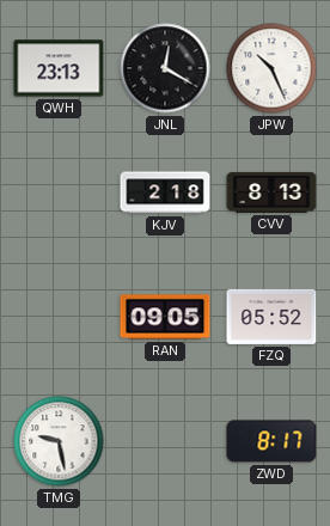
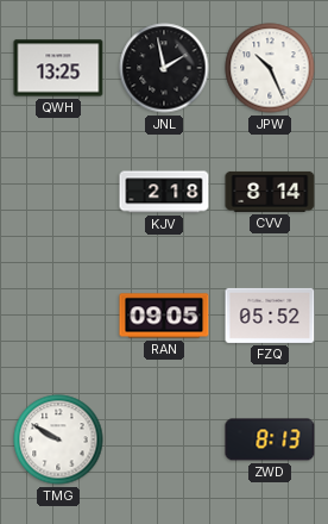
QWH: 23:13 -> 13:25
JNL: 12:20 -> 1:58
CVV: 8:13 -> 8:14
TMG: 9:28 -> 9:50
ZWD: 8:17 -> 8:13
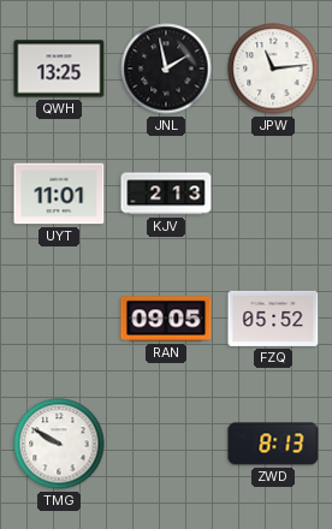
JPW: 10:26 -> 11:14
UYT: none -> 11:01
KJV: 2:18 -> 2:13
CVV: 8:14 -> none
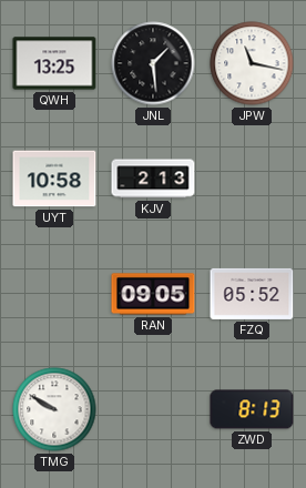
JNL: 1:58 -> 1:29
JPW: 11:14 -> 11:17
UYT: 11:01 -> 10:58
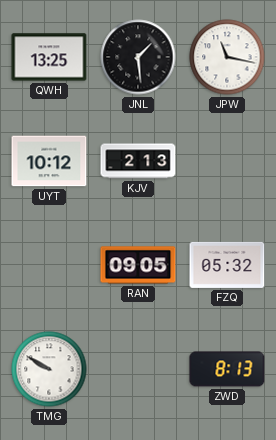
UYT: 10:58 -> 10:12
FZQ: 05:52 -> 05:32
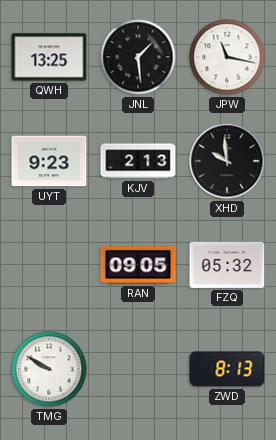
UYT: 10:12 -> 9:23
XHD: none -> 9:59
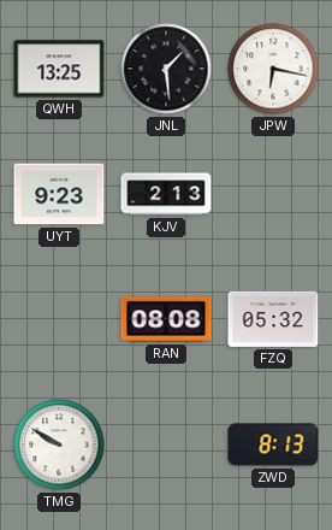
JPW: 11:17 -> 6:17
XHD: 9:59 -> none
RAN: 09:05 -> 08:08
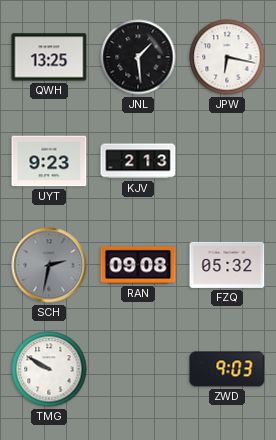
SCH: none -> 2:32
RAN: 08:08 -> 09:08
ZWD: 8:13 -> 9:03
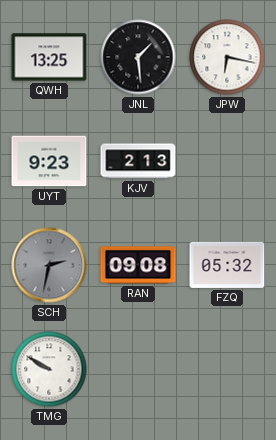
ZWD: 9:03 -> none
